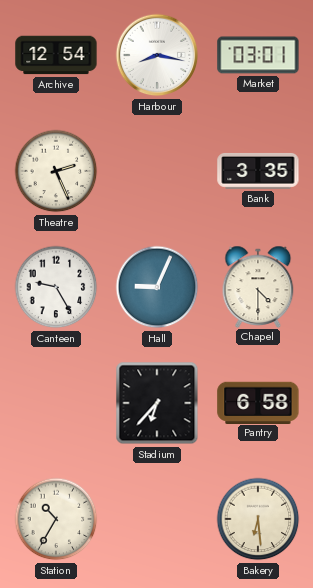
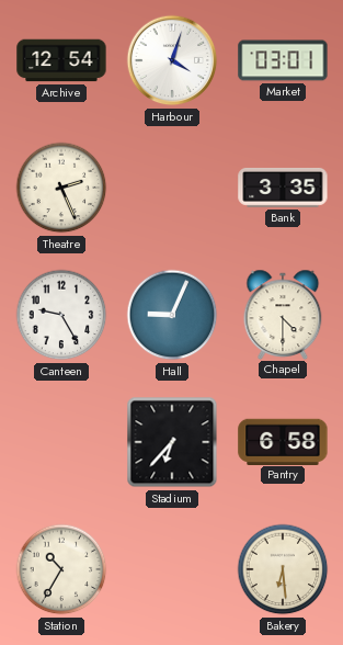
Harbour: 8:17 -> 4:03
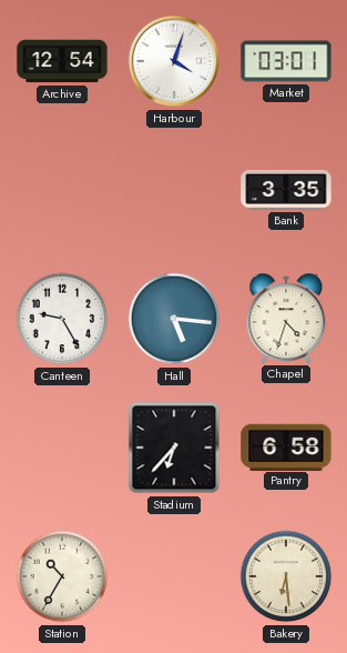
Theatre: 2:26 -> none
Hall: 9:04 -> 5:16
Chapel: 4:30 -> 4:33
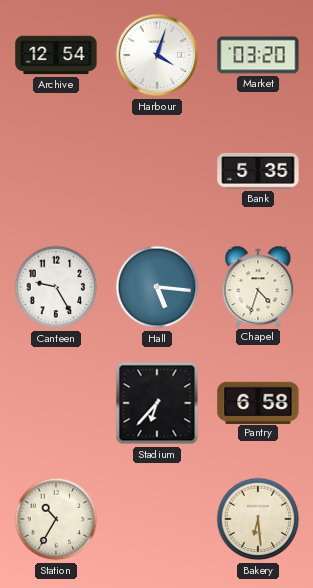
Market: 03:01 -> 03:20
Bank: 3:35 -> 5:35
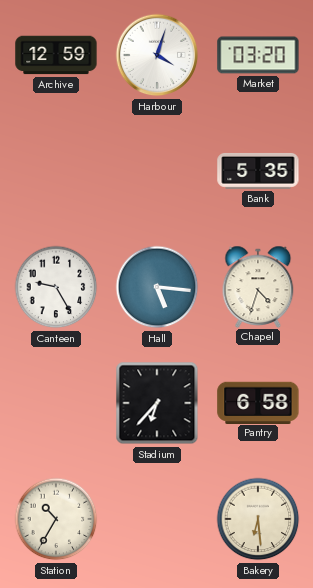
Archive: 12:54 -> 12:59
